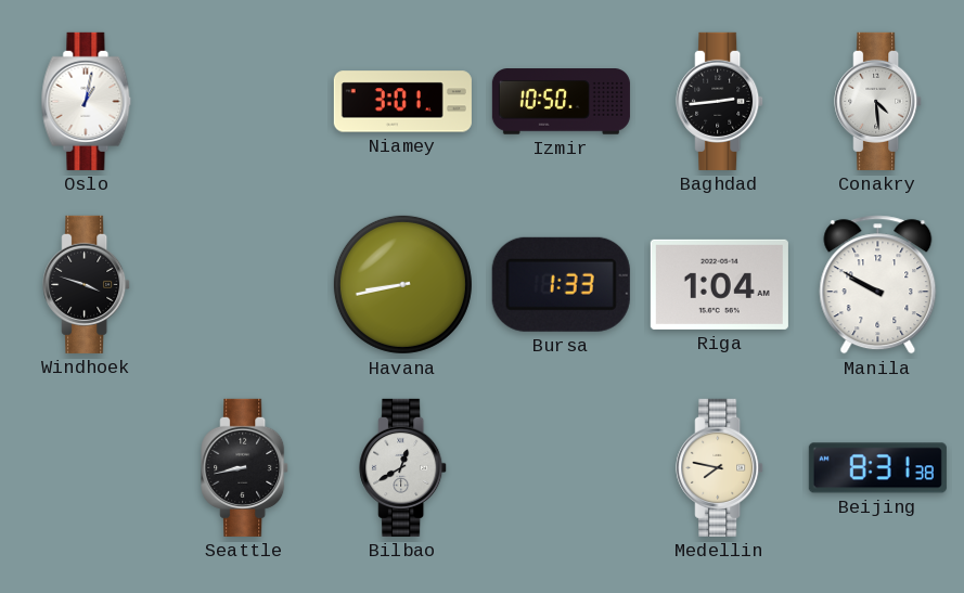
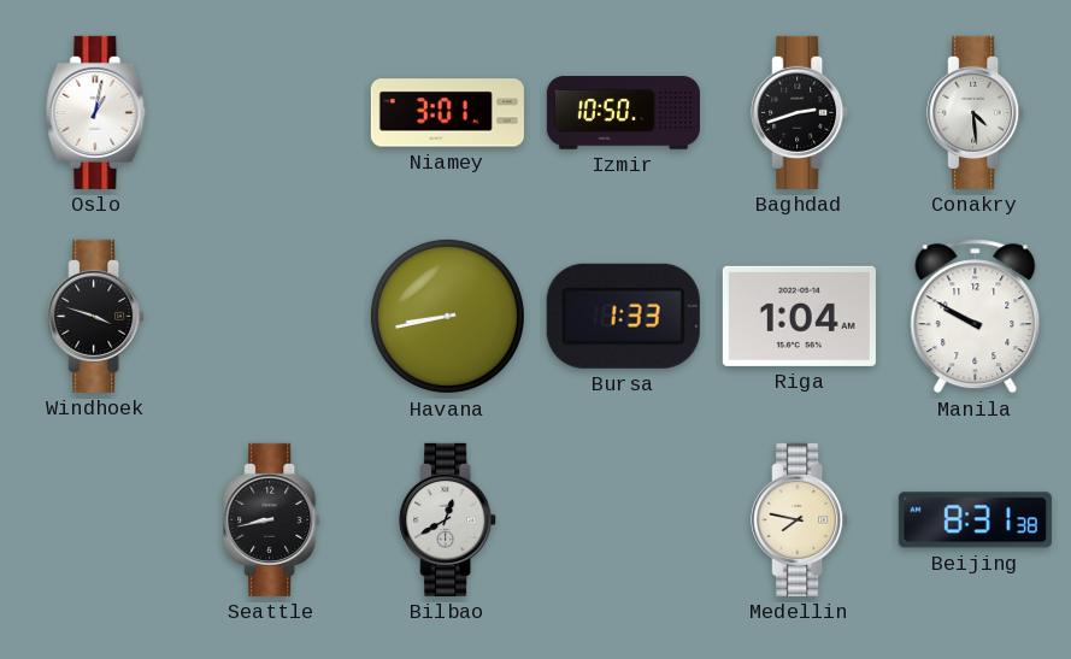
Baghdad: 2:44 -> 2:42
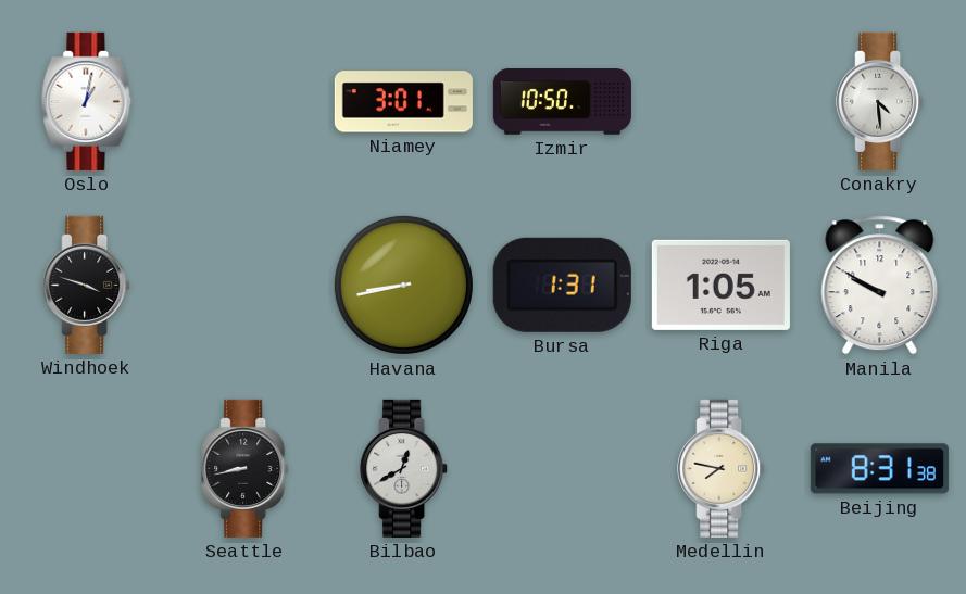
Baghdad: 2:42 -> none
Bursa: 1:33 -> 1:31
Riga: 1:04 -> 1:05
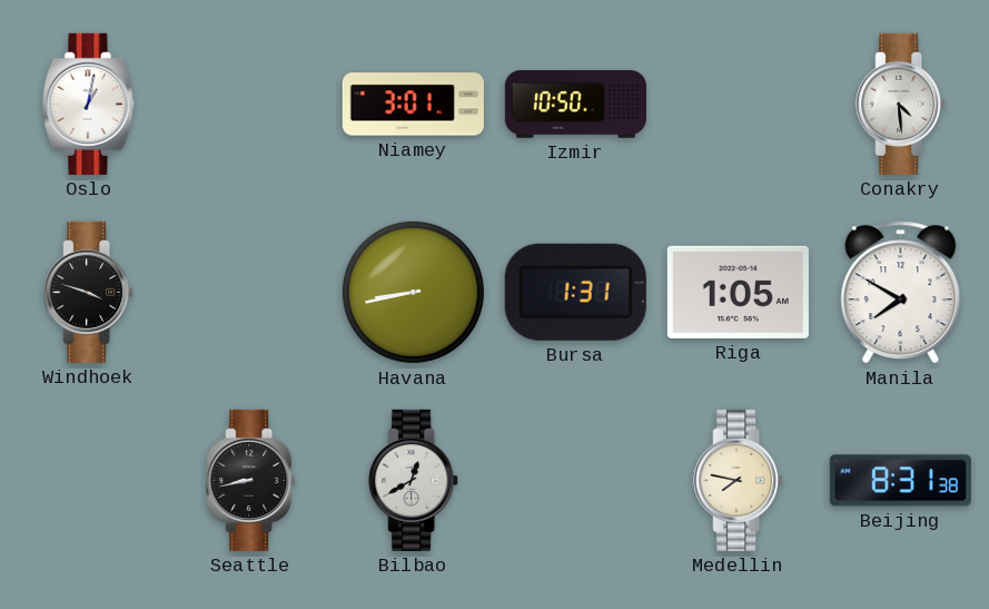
Manila: 9:50 -> 7:50
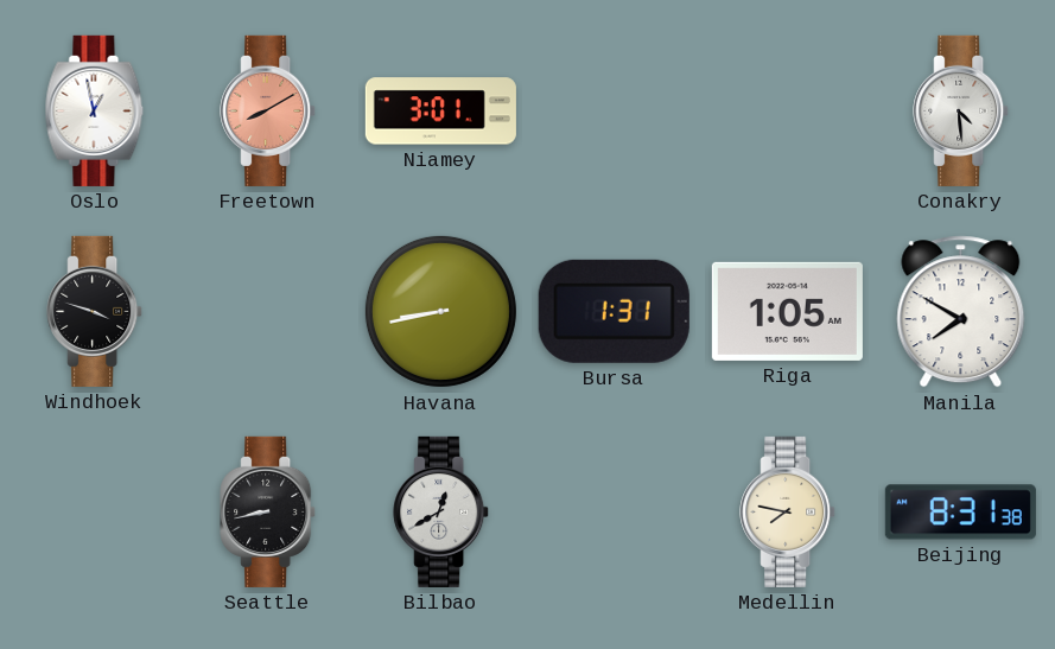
Oslo: 1:02 -> 12:58
Freetown: none -> 8:10
Izmir: 10:50 -> none
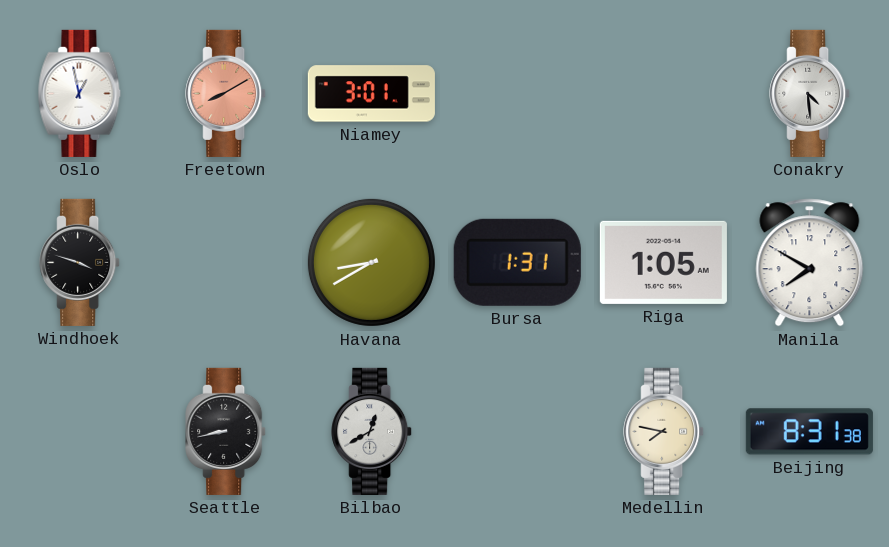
Havana: 8:43 -> 8:40
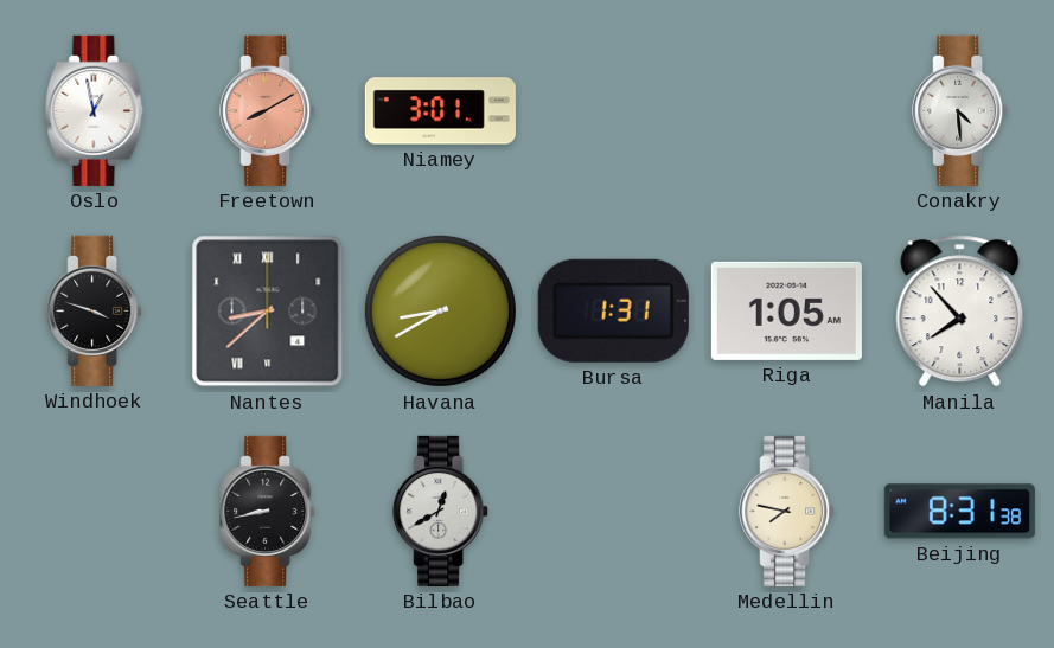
Nantes: none -> 8:38
Manila: 7:50 -> 7:53
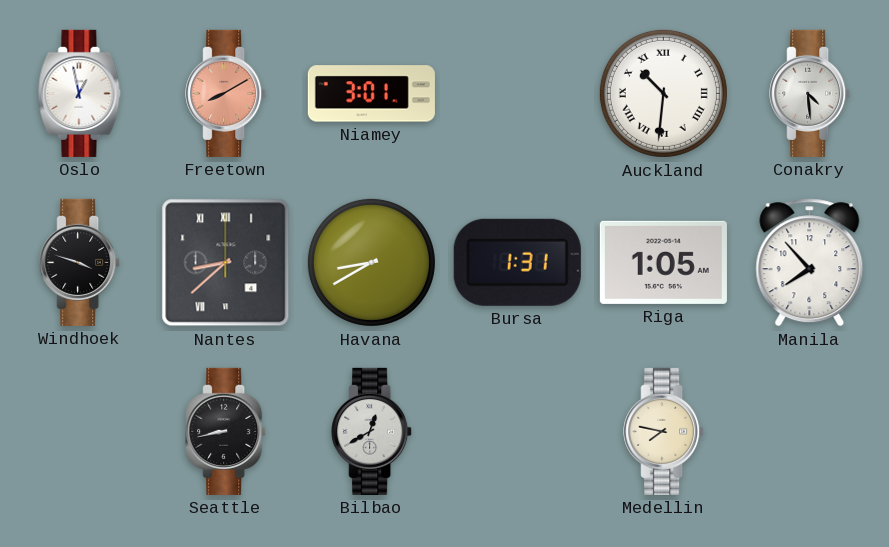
Auckland: none -> 10:31
Beijing: 8:31 -> none
